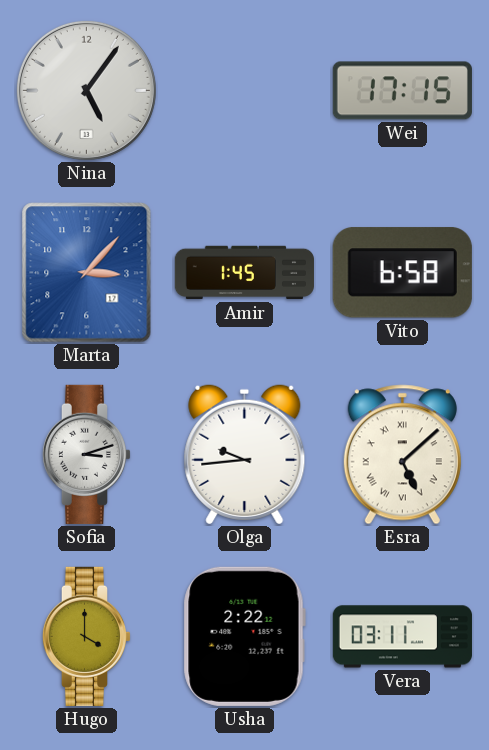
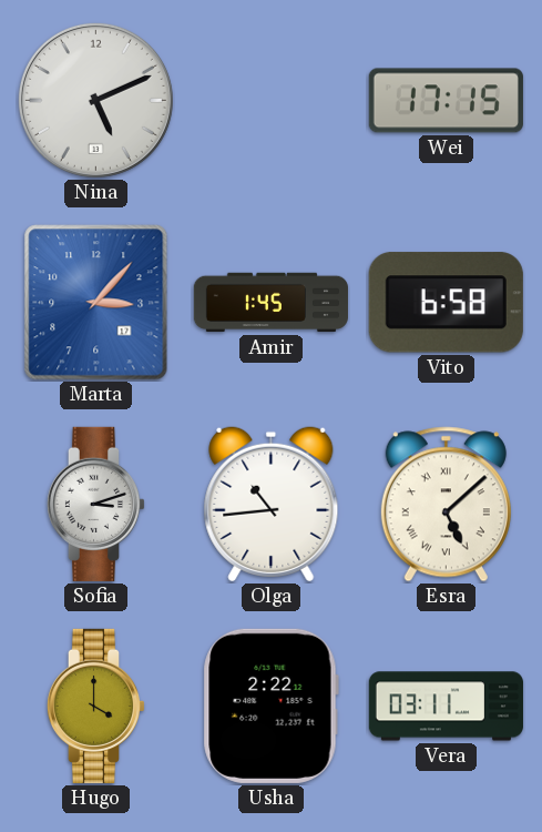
Nina: 5:06 -> 5:11
Olga: 9:44 -> 10:44
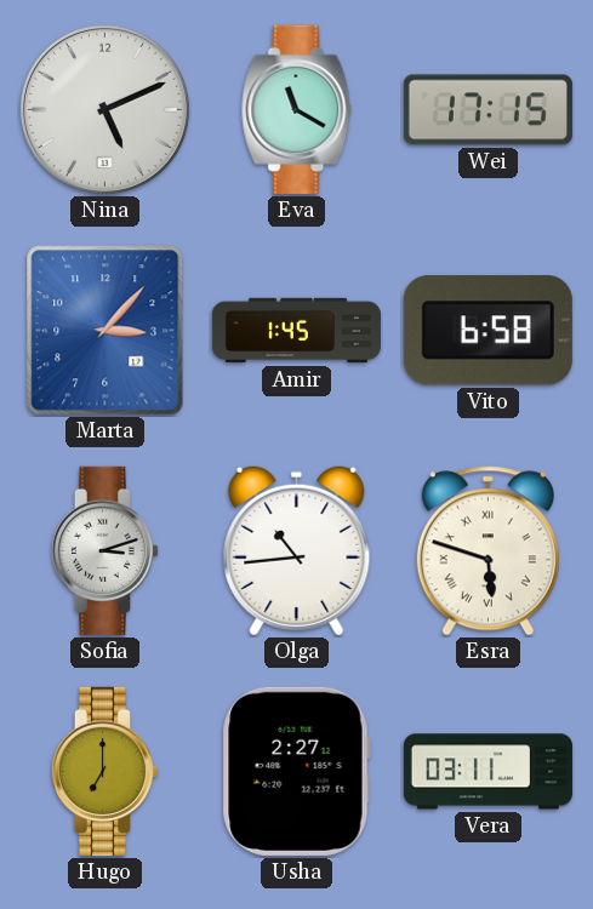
Eva: none -> 11:20
Esra: 5:08 -> 5:48
Hugo: 4:00 -> 7:00
Usha: 2:22 -> 2:27
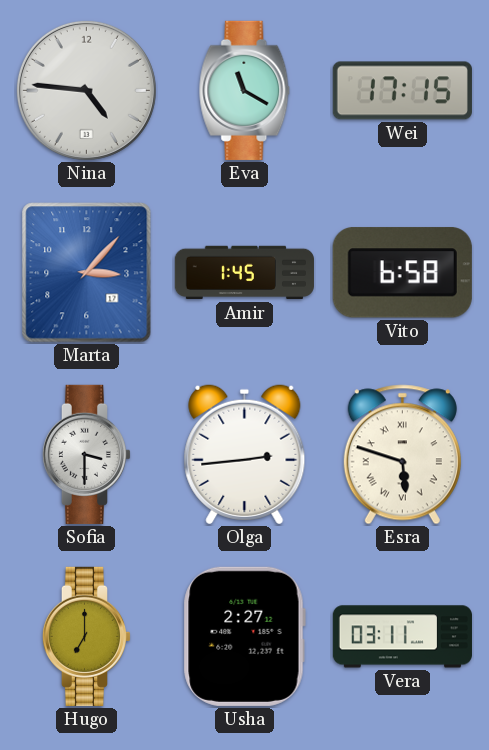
Nina: 5:11 -> 4:46
Sofia: 3:12 -> 3:30
Olga: 10:44 -> 2:44
